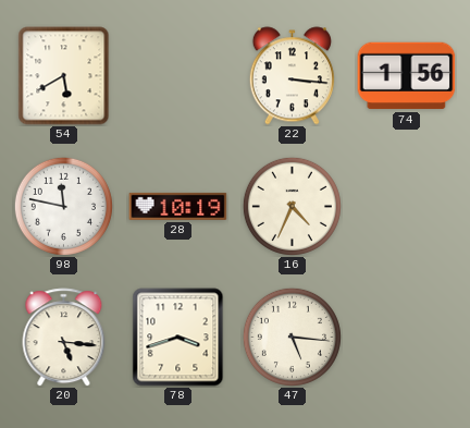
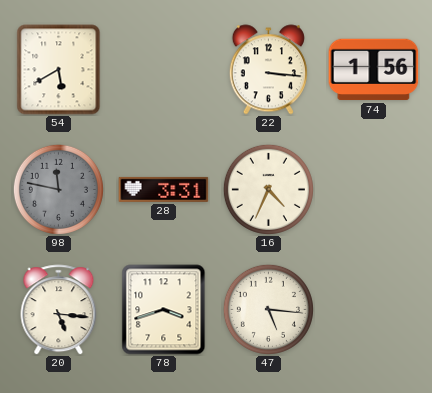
98 dial: white -> grey
28: 10:19 -> 3:31
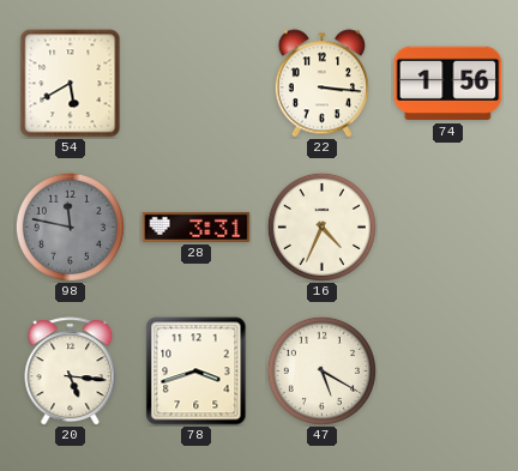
47: 5:16 -> 5:20
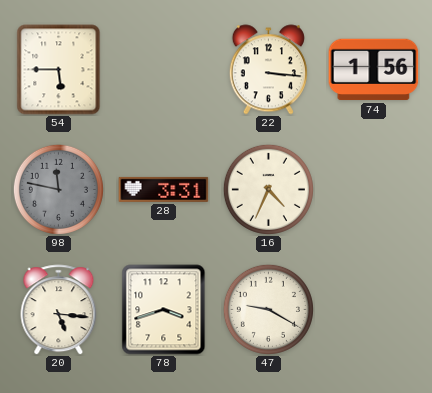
54: 5:40 -> 5:45
47: 5:20 -> 9:20
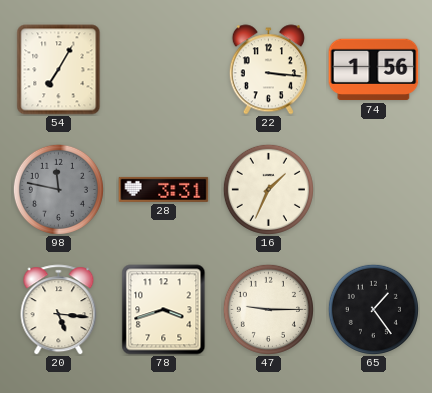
54: 5:45 -> 7:05
16: 4:34 -> 1:34
47: 9:20 -> 9:15
65: none -> 1:24
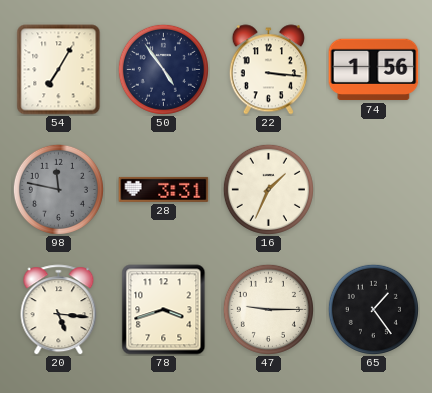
50: none -> 4:54
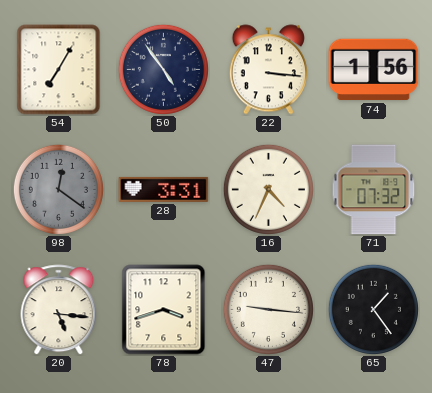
98: 11:47 -> 12:21
16: 1:34 -> 4:34
71: none -> 07:32
47: 9:15 -> 9:16
